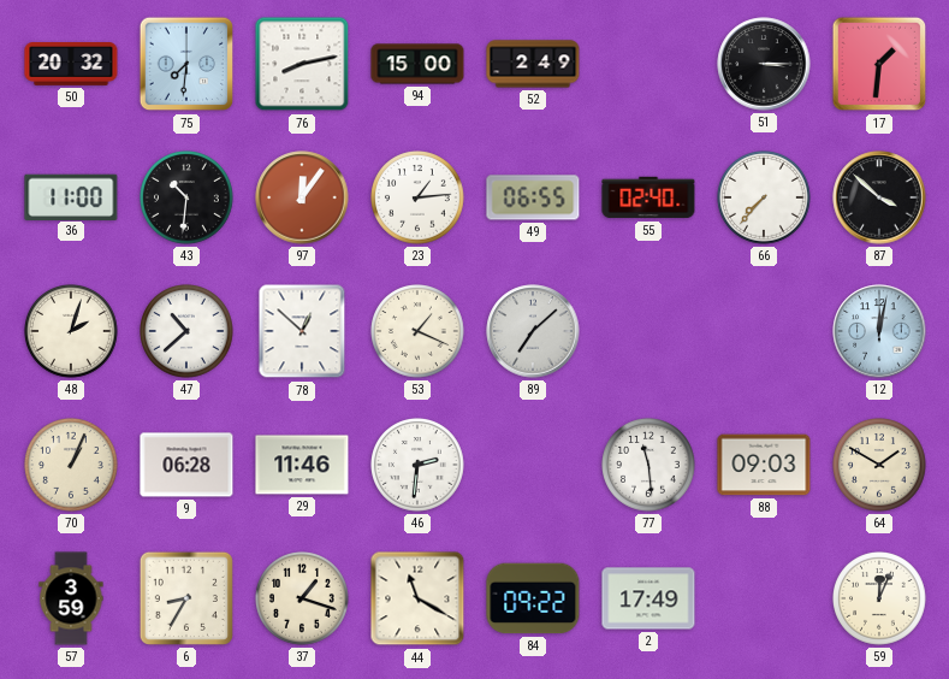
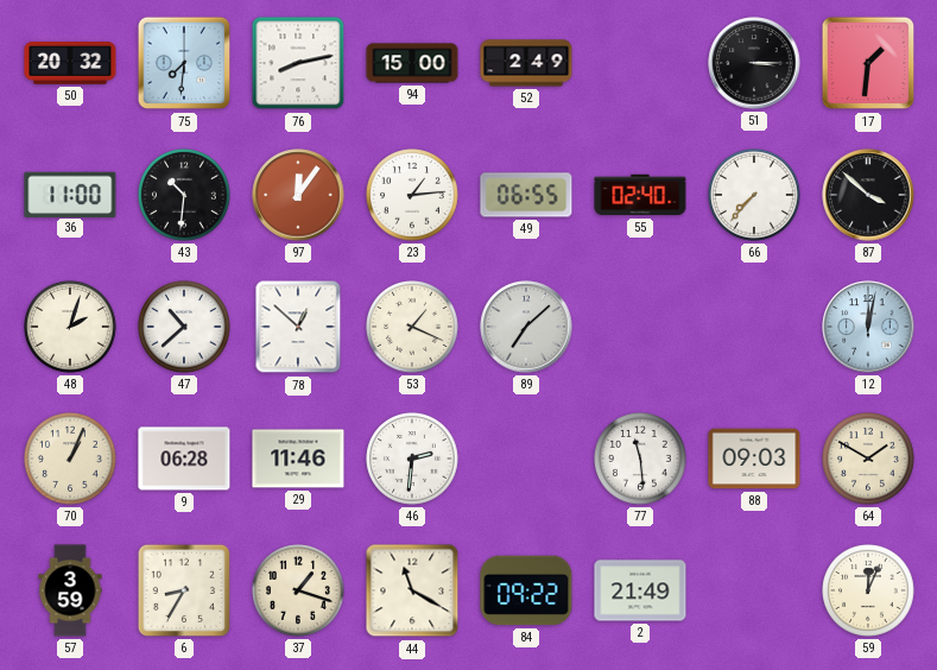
2: 17:49 -> 21:49
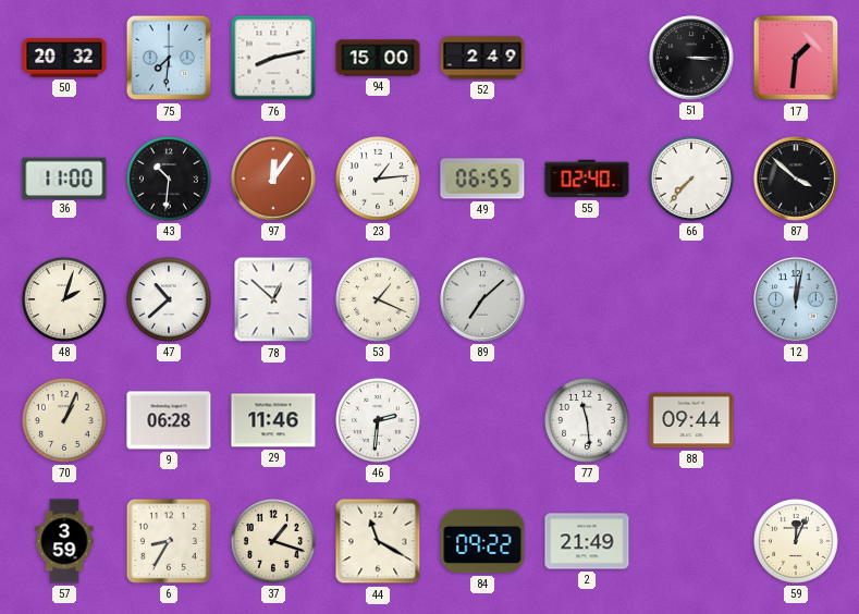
88: 09:03 -> 09:44
64: 1:50 -> none
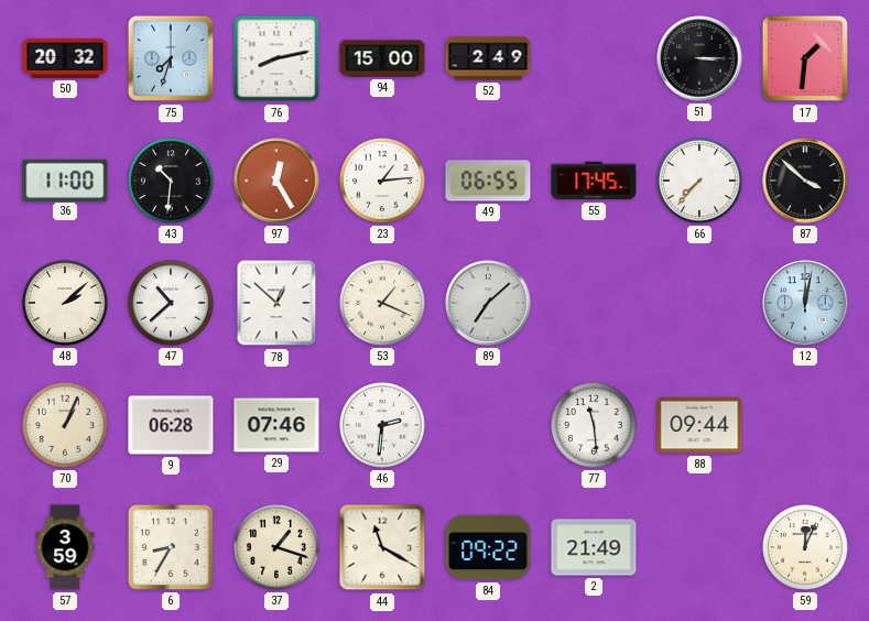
75: 7:31 -> 7:33
97: 12:06 -> 12:25
55: 02:40 -> 17:45
48: 2:03 -> 2:08
29: 11:46 -> 07:46
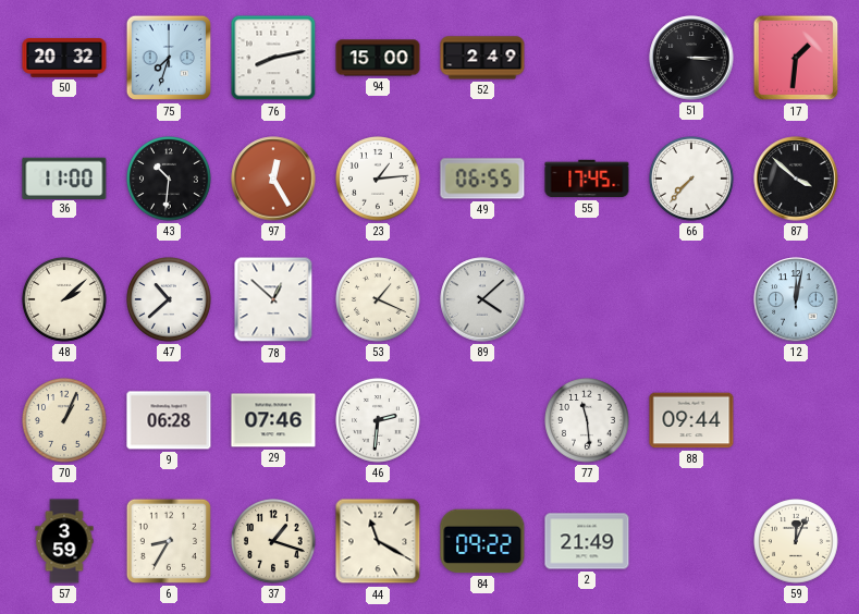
89: 7:08 -> 4:08
